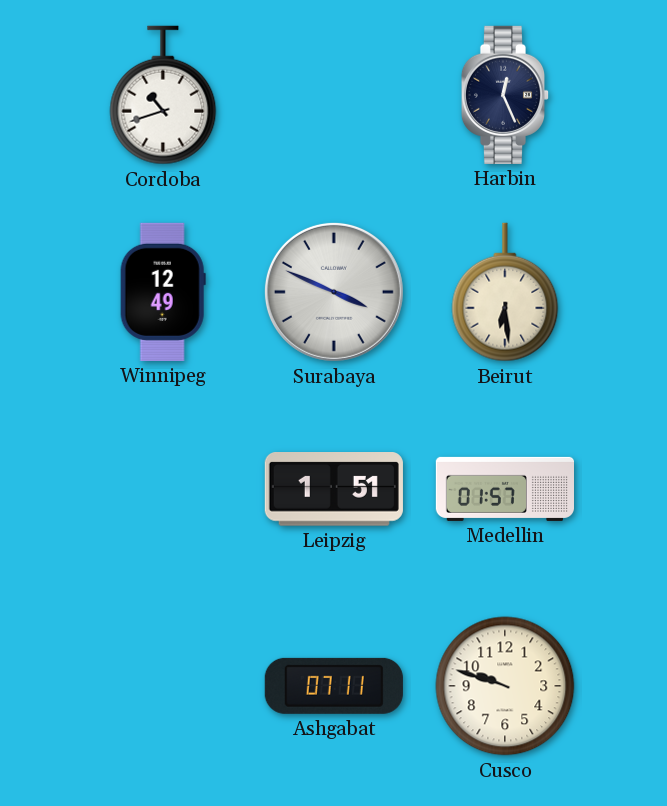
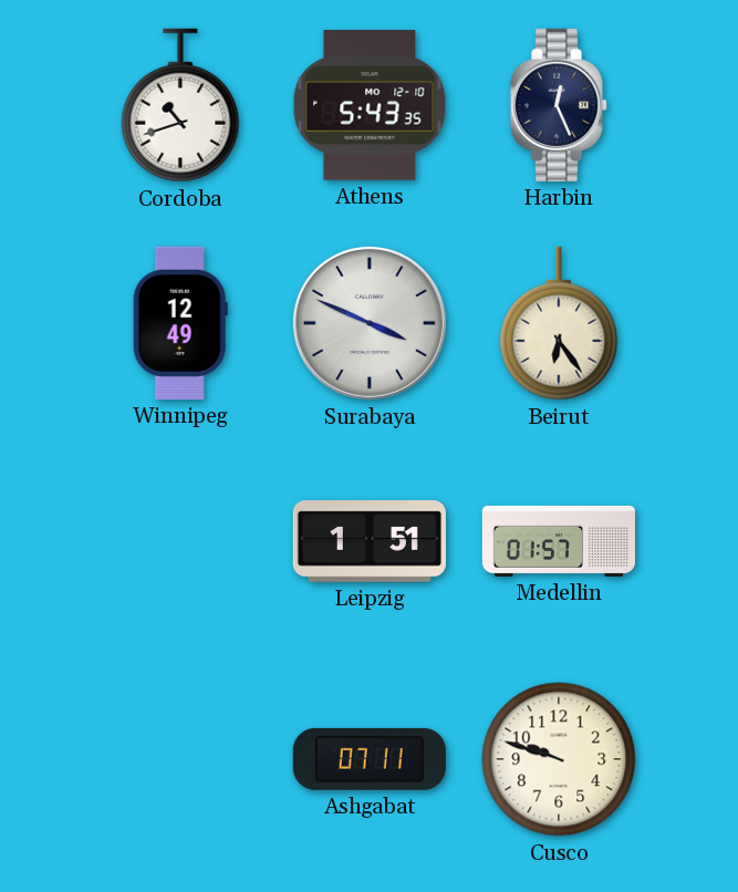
Athens: none -> 5:43
Beirut: 6:29 -> 6:24
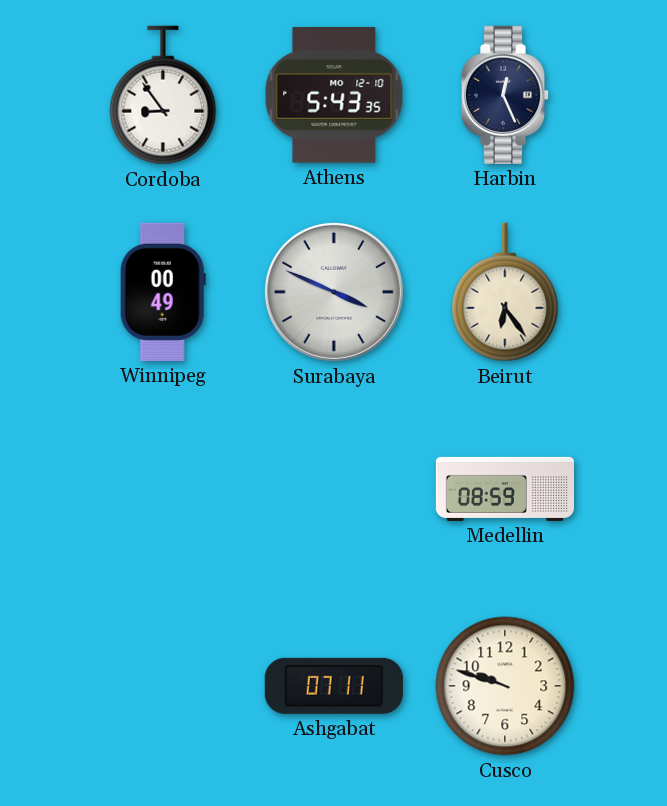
Cordoba: 10:42 -> 8:54
Winnipeg: 12:49 -> 00:49
Leipzig: 1:51 -> none
Medellin: 01:57 -> 08:59
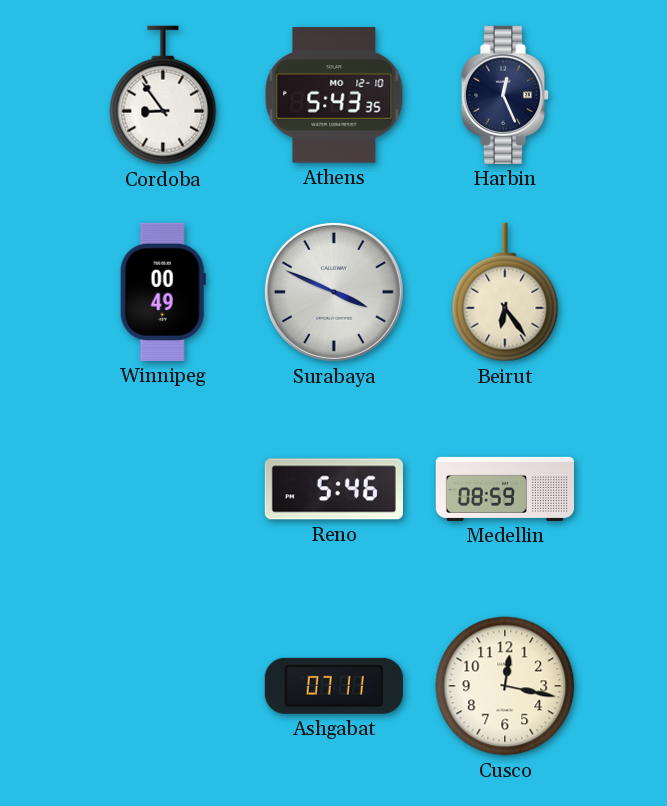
Reno: none -> 5:46
Cusco: 9:48 -> 12:17
